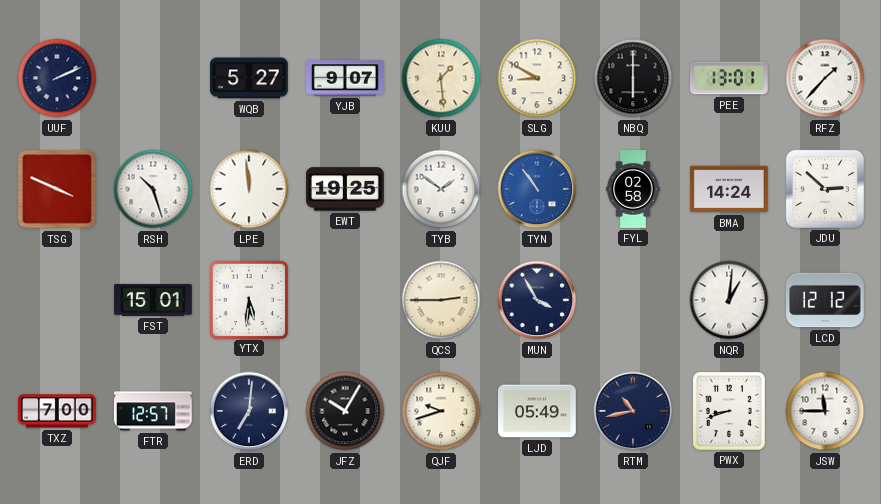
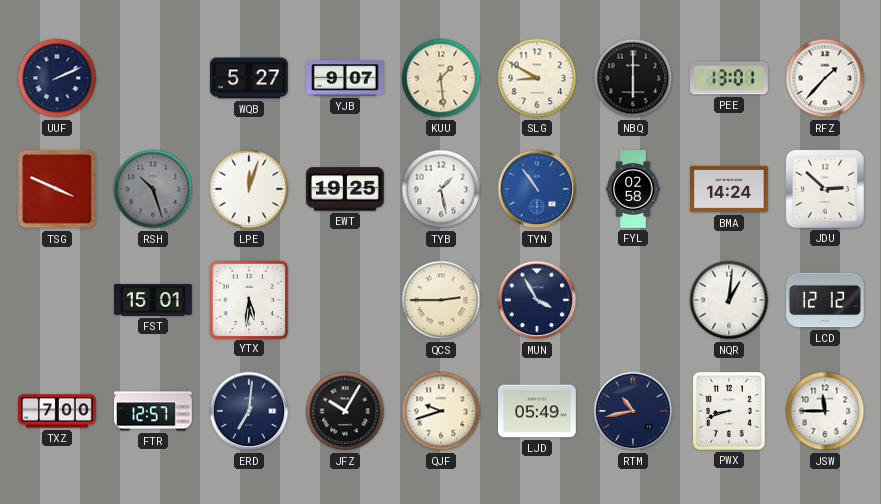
RSH dial: white -> grey
LPE: 11:59 -> 12:03
TYB: 1:51 -> 1:28
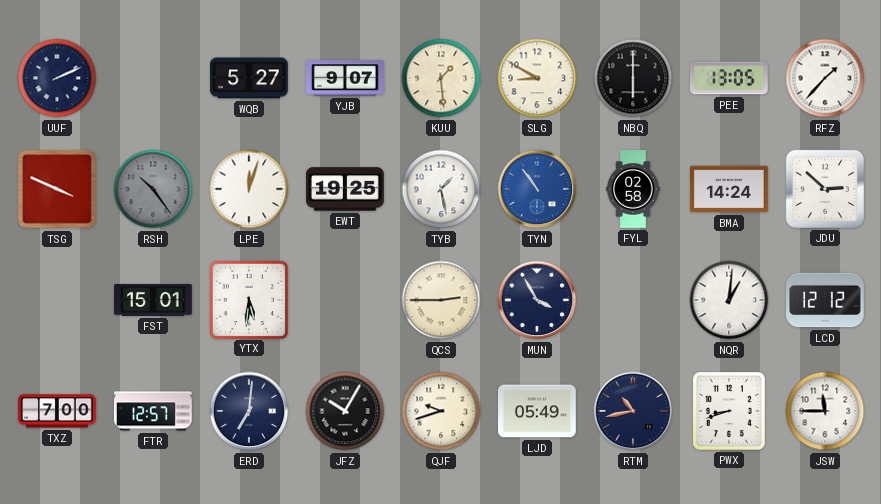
PEE: 13:01 -> 13:05
RSH: 10:27 -> 10:24
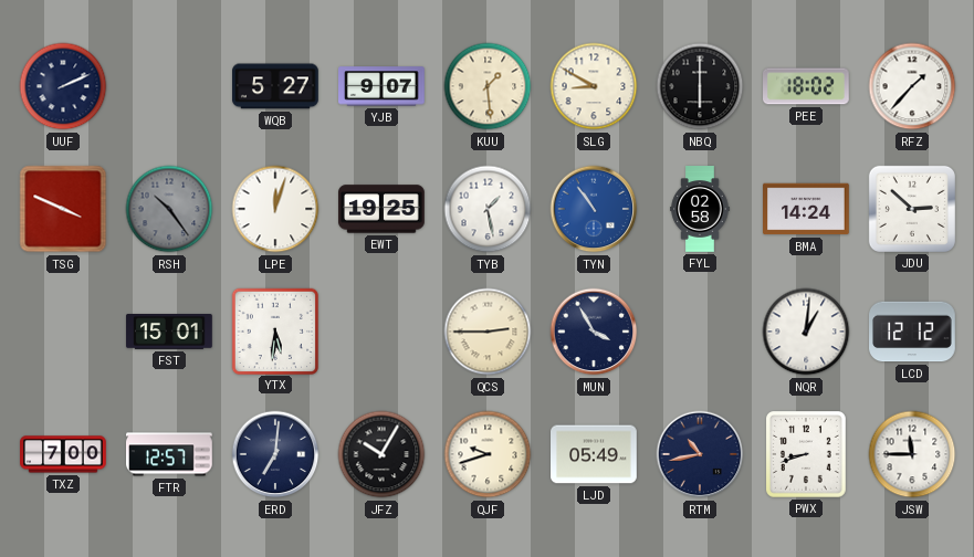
PEE: 13:05 -> 18:02
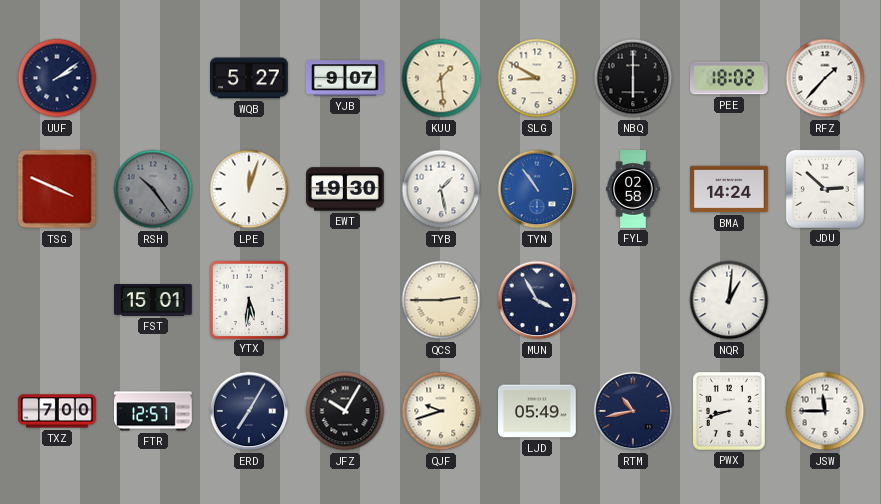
UUF: 2:11 -> 2:09
EWT: 19:25 -> 19:30
LCD: 12:12 -> none
ERD: 7:01 -> 7:05
